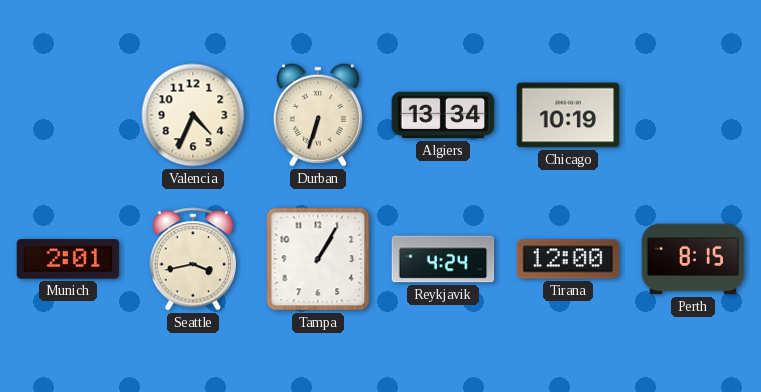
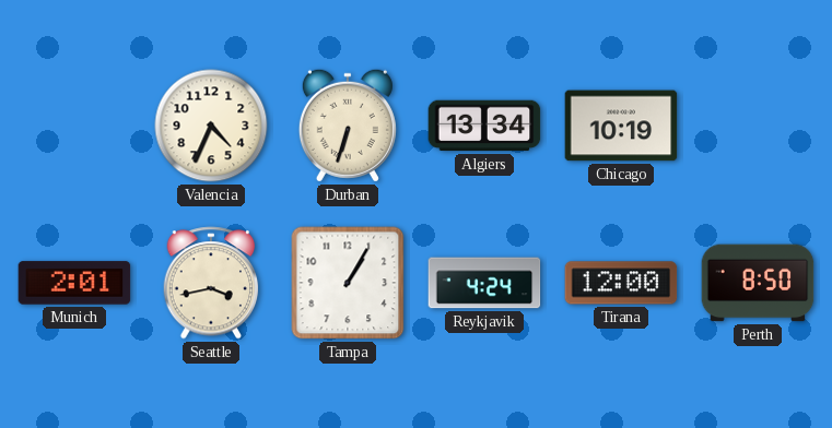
Perth: 8:15 -> 8:50
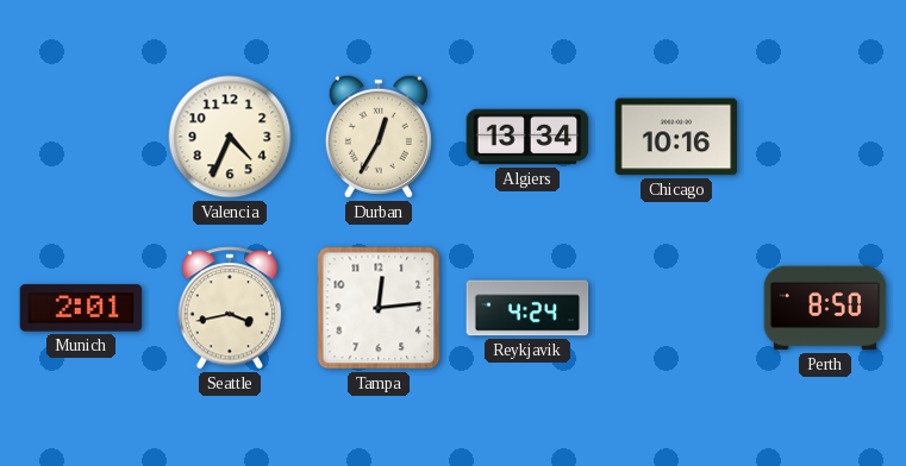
Durban: 6:33 -> 12:35
Chicago: 10:19 -> 10:16
Tampa: 1:05 -> 12:14
Tirana: 12:00 -> none
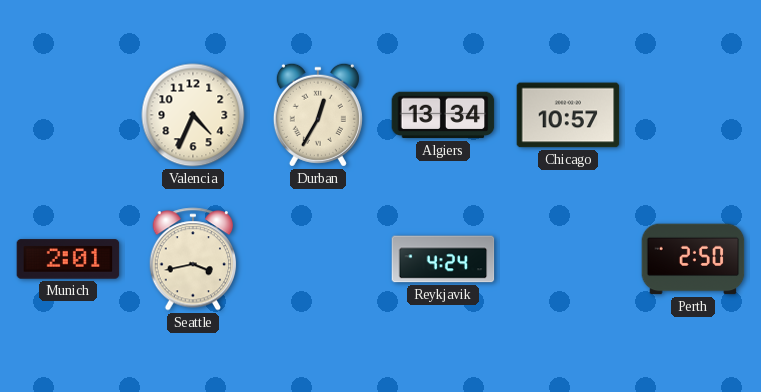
Chicago: 10:16 -> 10:57
Tampa: 12:14 -> none
Perth: 8:50 -> 2:50
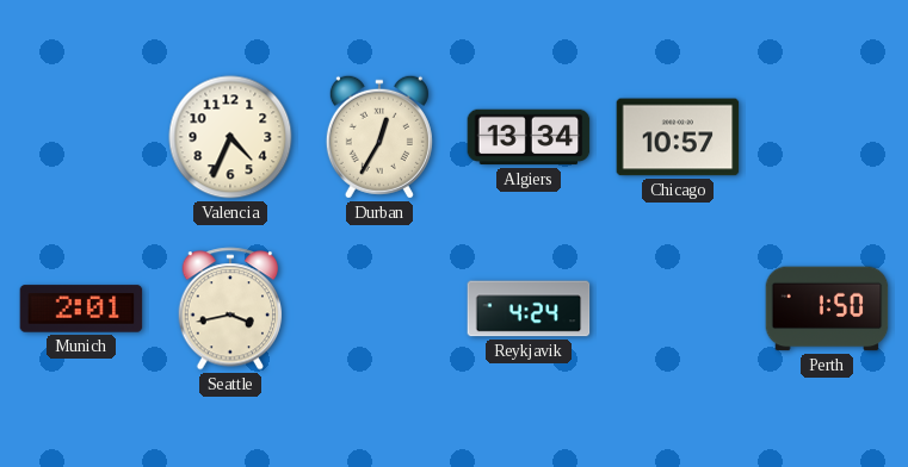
Perth: 2:50 -> 1:50
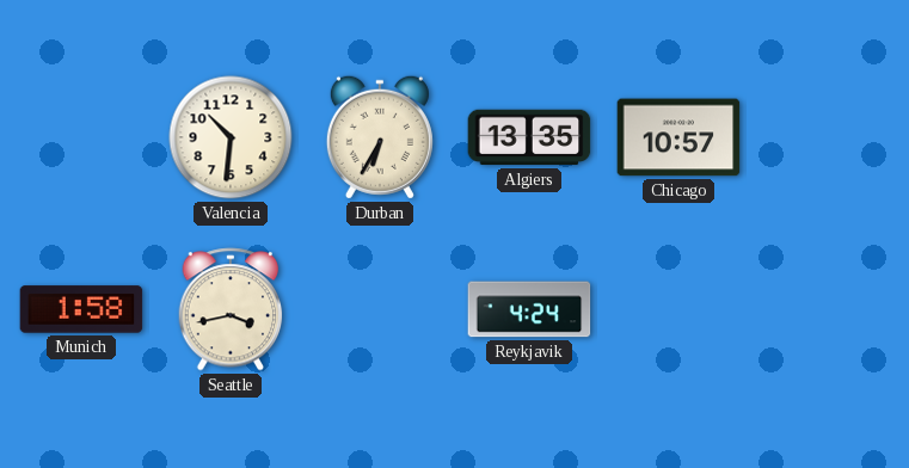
Valencia: 4:34 -> 10:31
Durban: 12:35 -> 6:35
Algiers: 13:34 -> 13:35
Munich: 2:01 -> 1:58
Perth: 1:50 -> none
